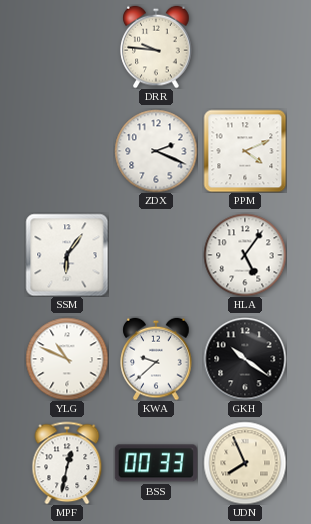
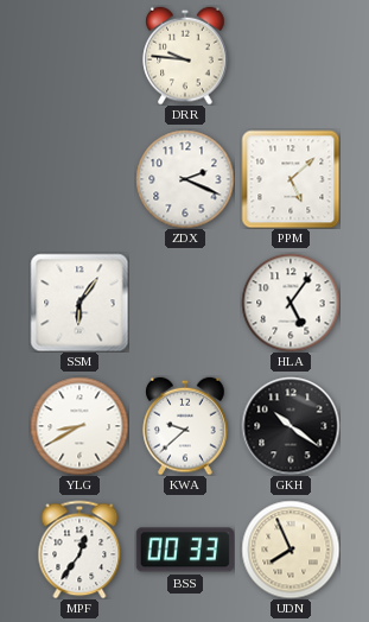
PPM: 4:11 -> 5:08
YLG: 10:49 -> 8:40
MPF: 12:32 -> 12:36
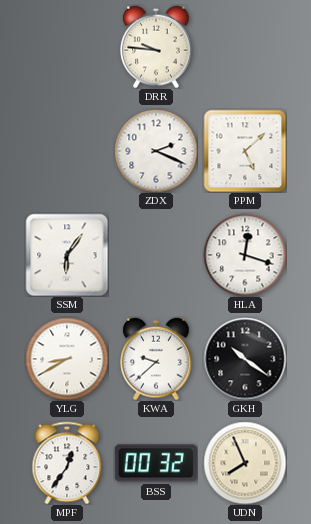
HLA: 5:06 -> 12:18
BSS: 00:33 -> 00:32
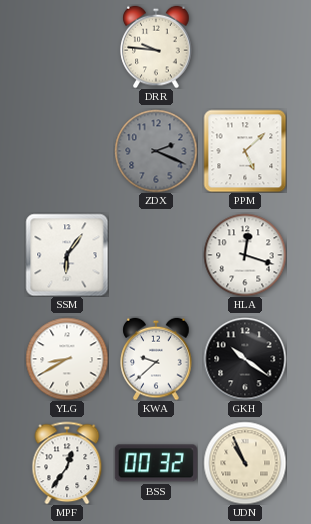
ZDX dial: white -> grey
UDN: 7:56 -> 10:56
